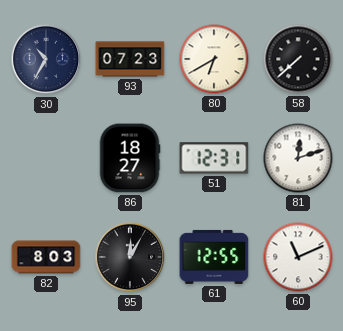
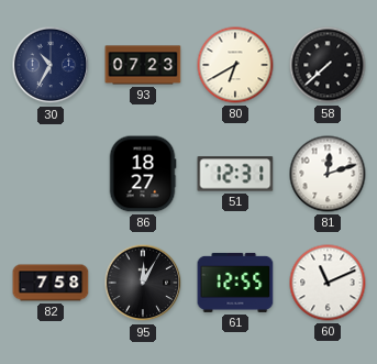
82: 8:03 -> 7:58
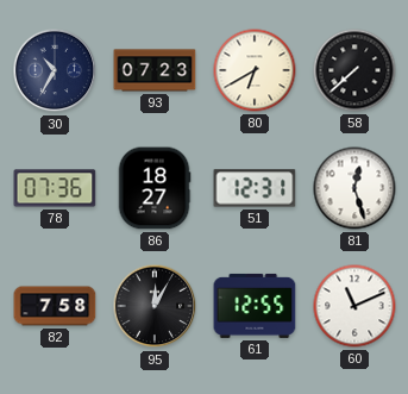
78: none -> 07:36
81: 12:12 -> 12:27
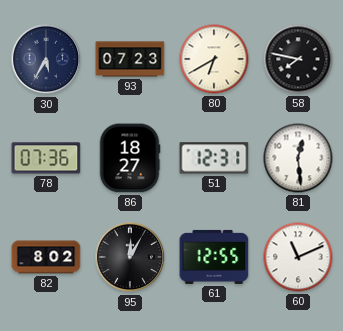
30: 10:35 -> 5:35
58: 7:38 -> 7:47
81: 12:27 -> 12:29
82: 7:58 -> 8:02
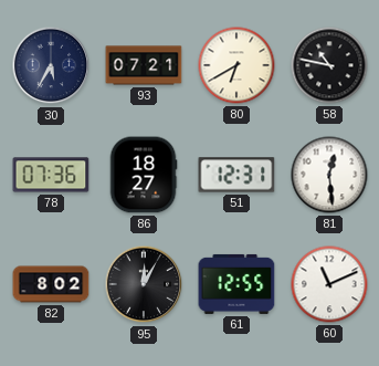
93: 07:23 -> 07:21
58: 7:47 -> 10:47
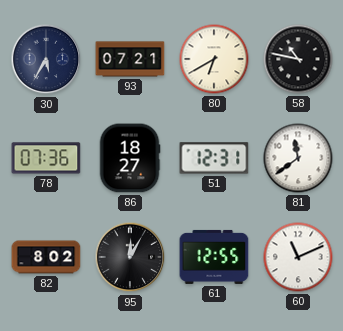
81: 12:29 -> 11:39
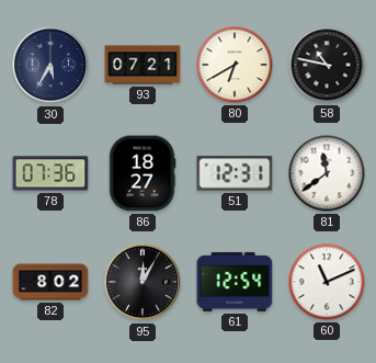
61: 12:55 -> 12:54
